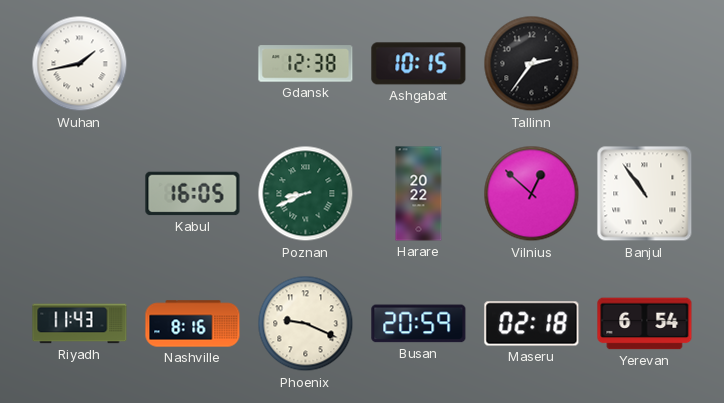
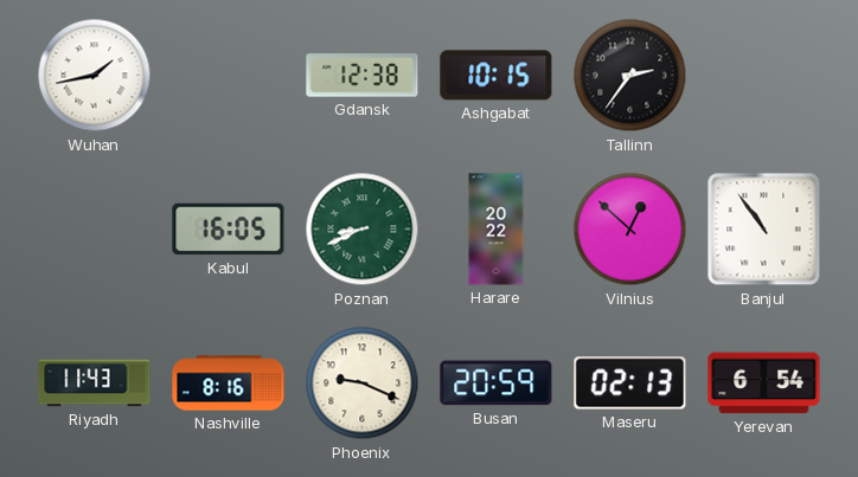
Maseru: 02:18 -> 02:13
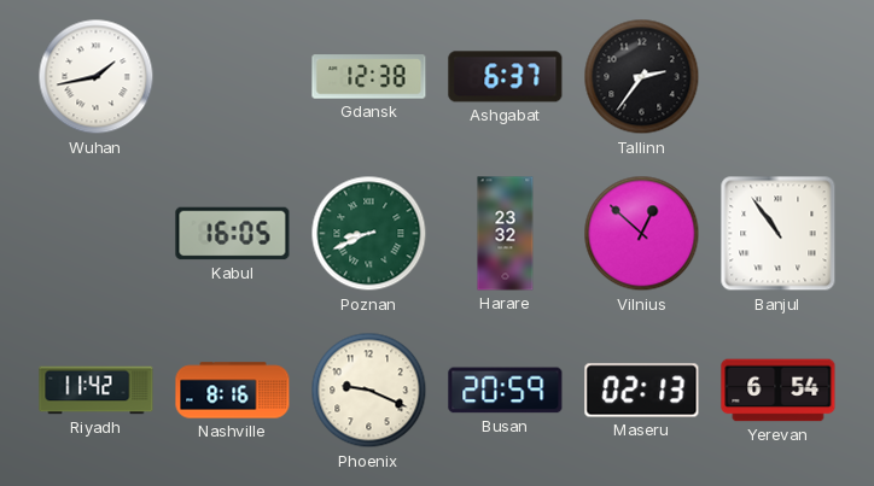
Ashgabat: 10:15 -> 6:37
Harare: 20:22 -> 23:32
Riyadh: 11:43 -> 11:42
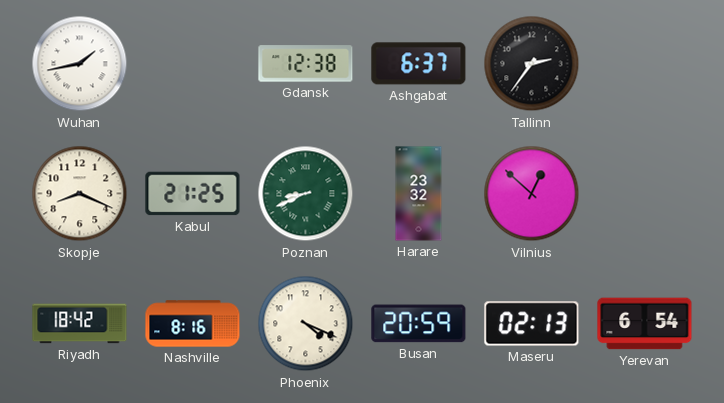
Skopje: none -> 8:19
Kabul: 16:05 -> 21:25
Banjul: 10:54 -> none
Riyadh: 11:42 -> 18:42
Phoenix: 9:19 -> 4:19
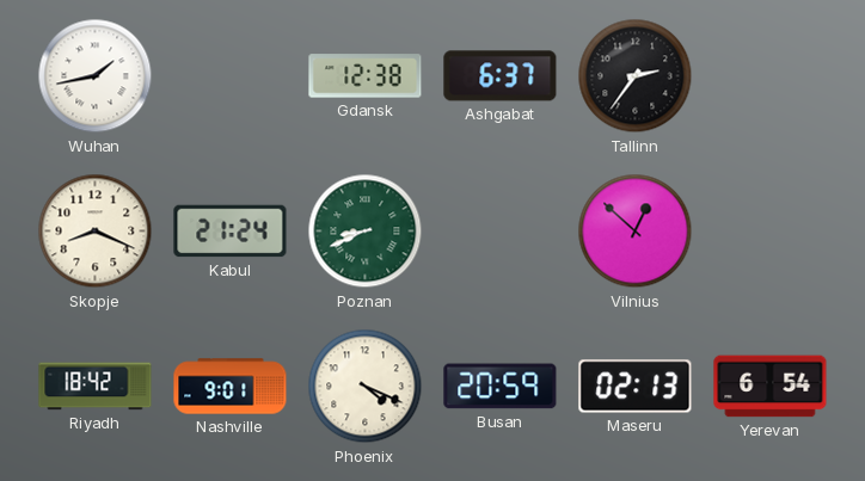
Kabul: 21:25 -> 21:24
Harare: 23:32 -> none
Nashville: 8:16 -> 9:01
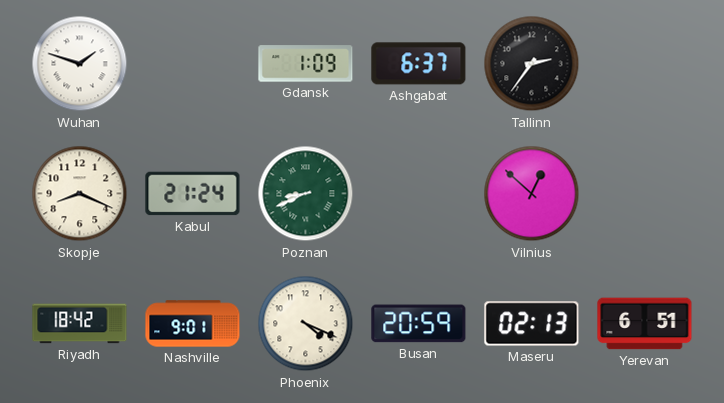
Wuhan: 1:43 -> 1:48
Gdansk: 12:38 -> 1:09
Yerevan: 6:54 -> 6:51
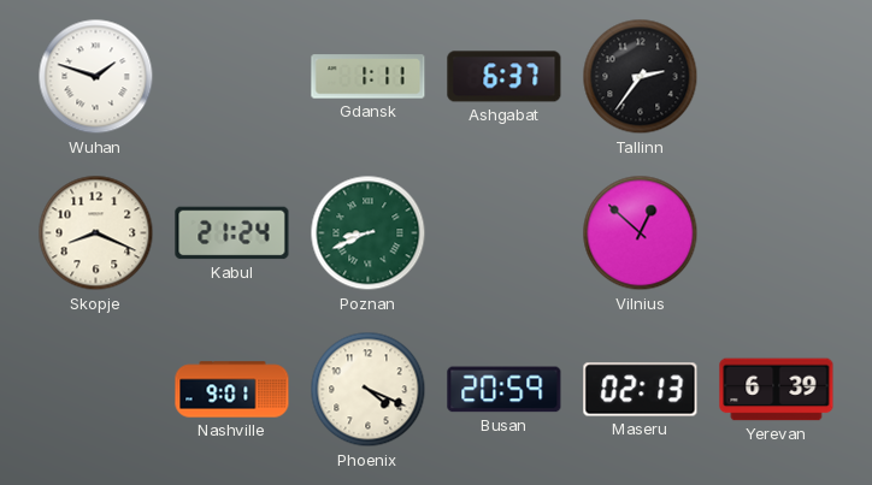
Gdansk: 1:09 -> 1:11
Riyadh: 18:42 -> none
Yerevan: 6:51 -> 6:39
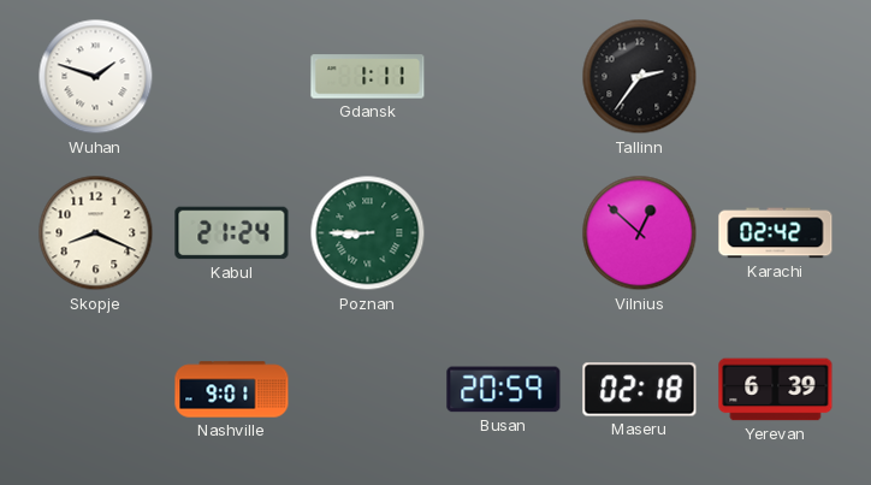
Ashgabat: 6:37 -> none
Poznan: 8:41 -> 8:45
Karachi: none -> 02:42
Phoenix: 4:19 -> none
Maseru: 02:13 -> 02:18
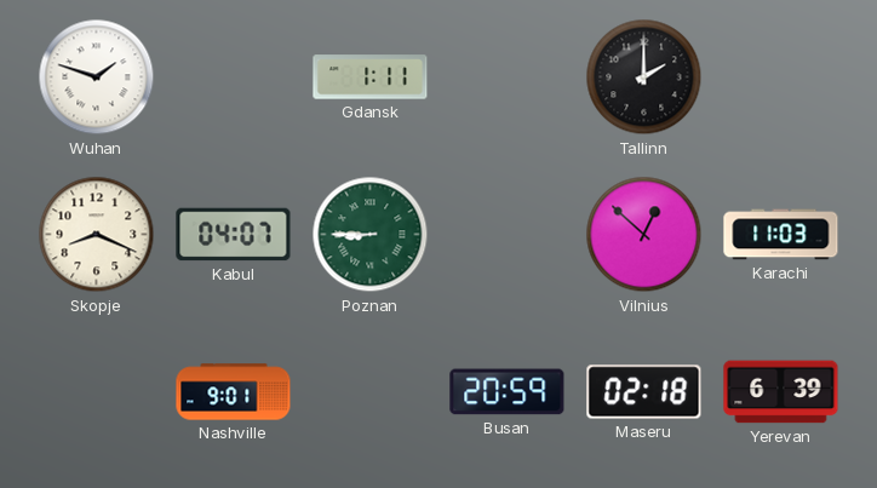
Tallinn: 2:36 -> 2:00
Kabul: 21:24 -> 04:07
Karachi: 02:42 -> 11:03
